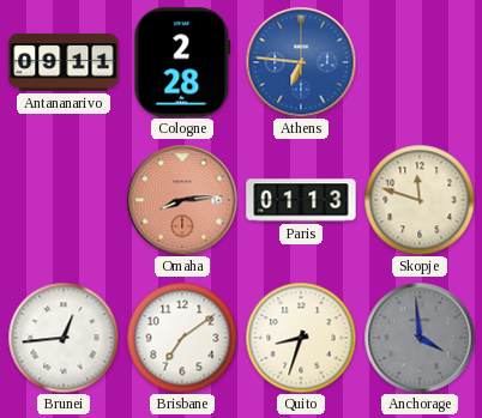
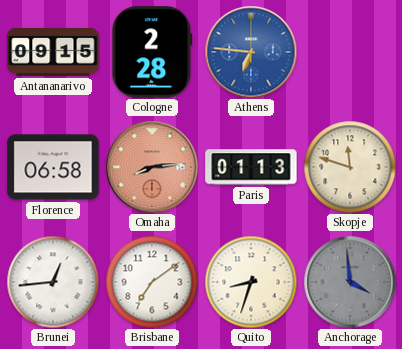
Antananarivo: 09:11 -> 09:15
Florence: none -> 06:58
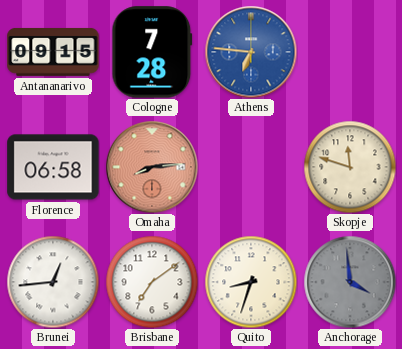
Cologne: 2:28 -> 7:28
Paris: 01:13 -> none
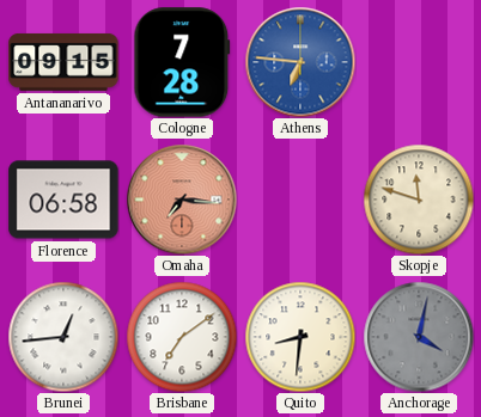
Omaha: 8:14 -> 7:16
Quito: 8:33 -> 8:31
Anchorage: 3:59 -> 4:02
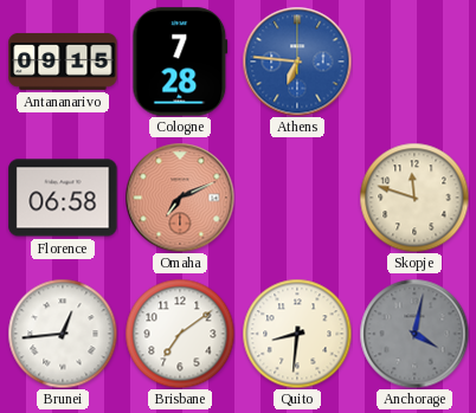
Omaha: 7:16 -> 7:11
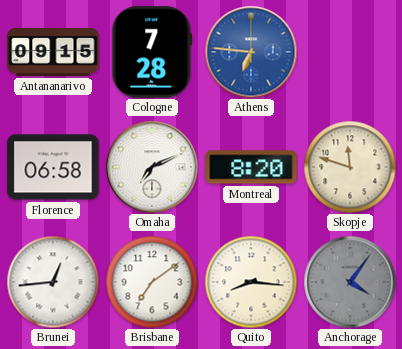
Omaha dial: salmon -> white
Montreal: none -> 8:20
Quito: 8:31 -> 8:16
Anchorage: 4:02 -> 4:06
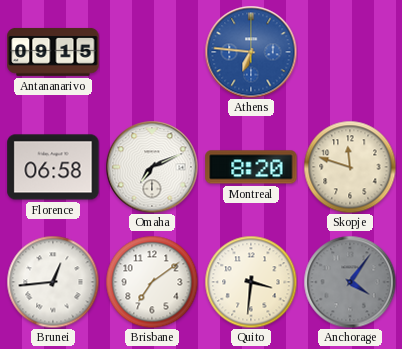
Cologne: 7:28 -> none
Quito: 8:16 -> 3:31
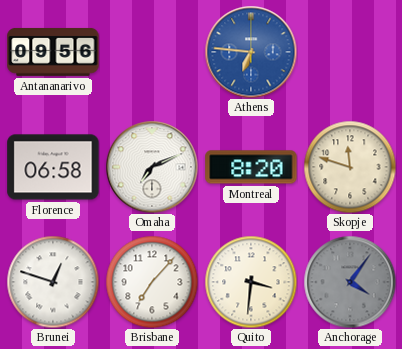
Antananarivo: 09:15 -> 09:56
Brunei: 12:44 -> 12:48
Brisbane: 7:09 -> 7:07
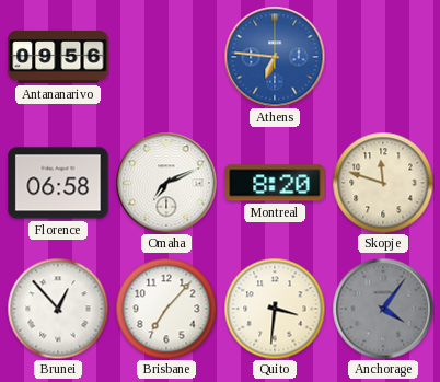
Brunei: 12:48 -> 12:53
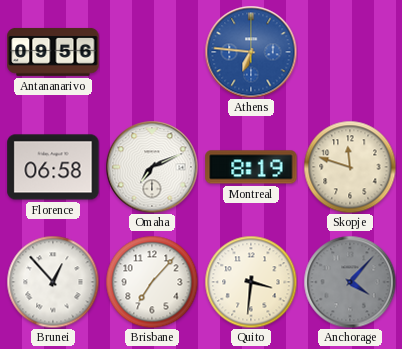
Montreal: 8:20 -> 8:19
Anchorage: 4:06 -> 4:07
